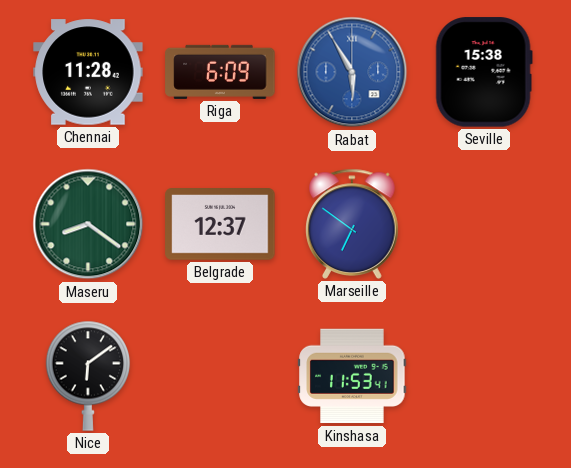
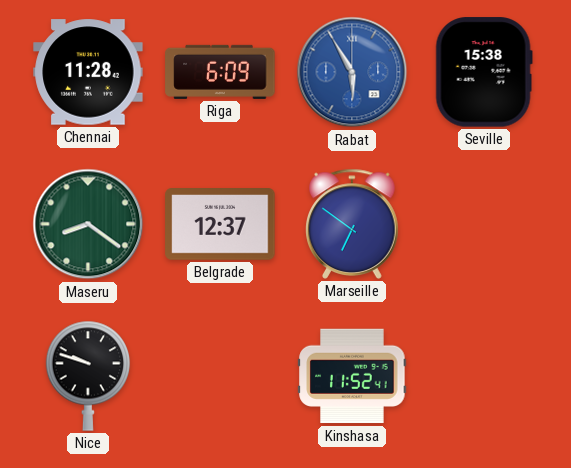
Nice: 6:09 -> 9:48
Kinshasa: 11:53 -> 11:52
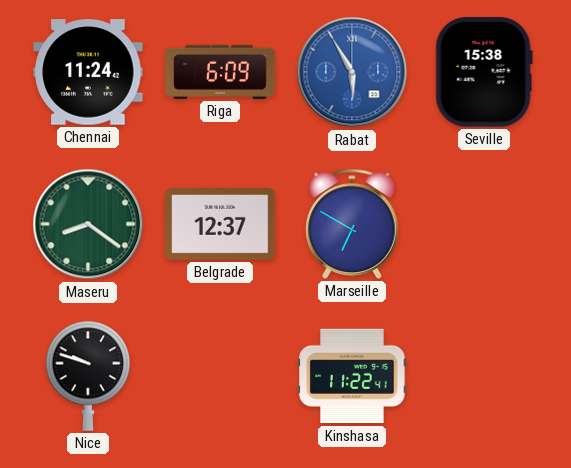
Chennai: 11:28 -> 11:24
Marseille: 6:51 -> 6:50
Kinshasa: 11:52 -> 11:22
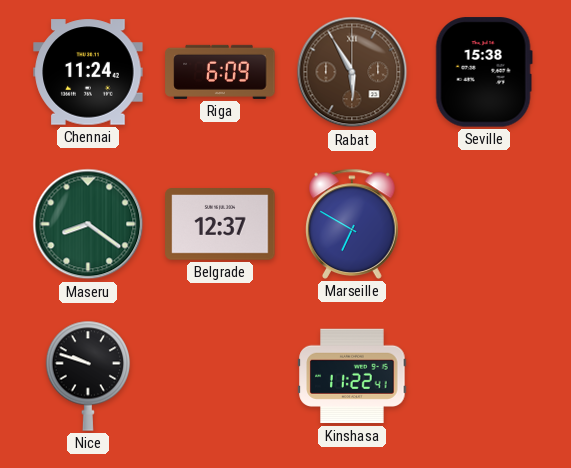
Rabat dial: blue -> brown
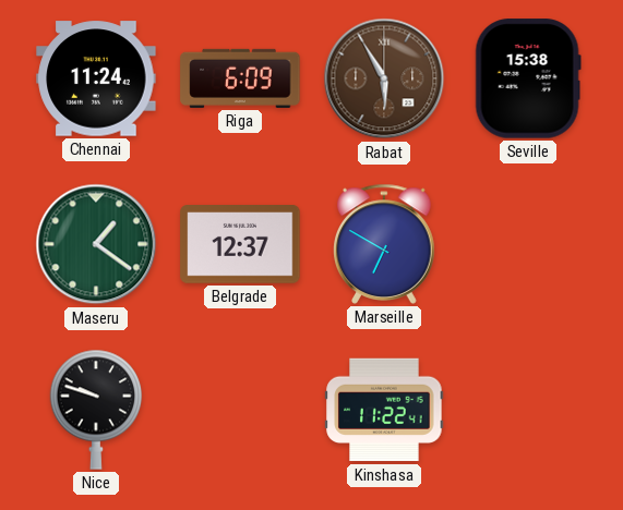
Maseru: 8:21 -> 1:21
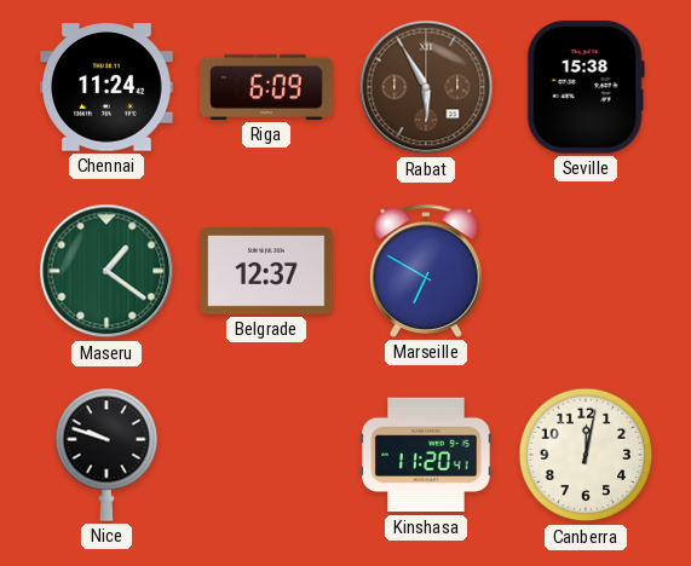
Kinshasa: 11:22 -> 11:20
Canberra: none -> 12:02
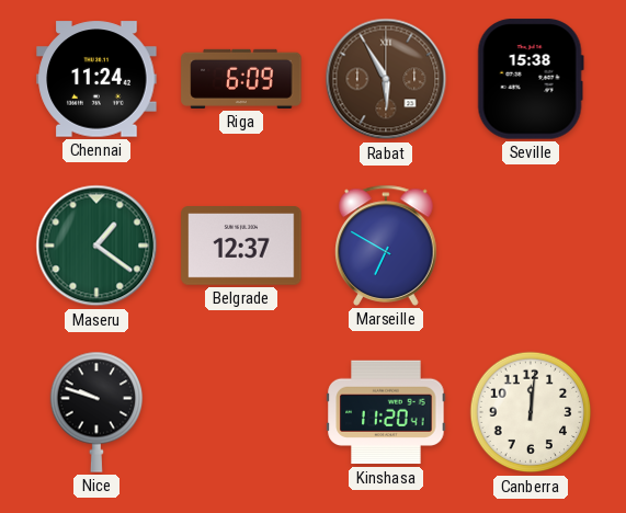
Canberra: 12:02 -> 12:01
